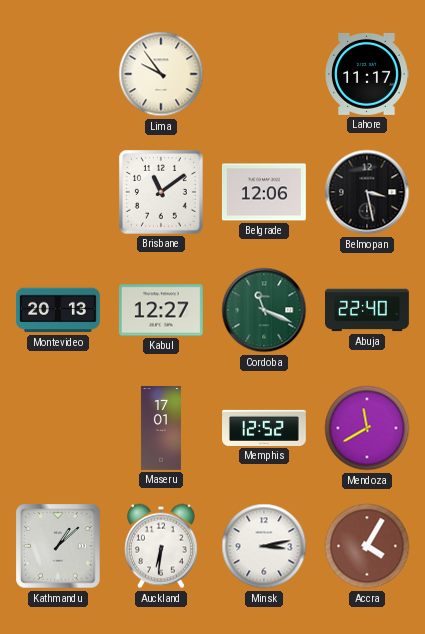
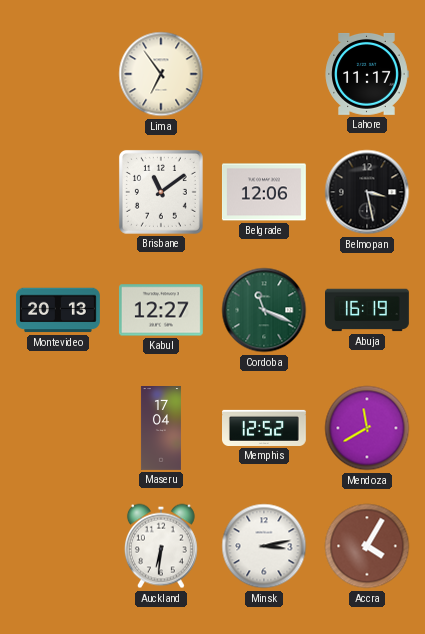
Lima: 9:54 -> 6:54
Abuja: 22:40 -> 16:19
Maseru: 17:01 -> 17:04
Kathmandu: 1:08 -> none
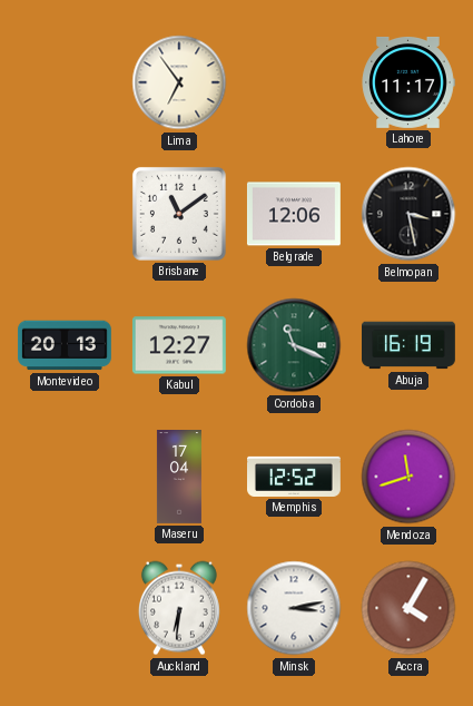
Mendoza: 11:40 -> 11:42
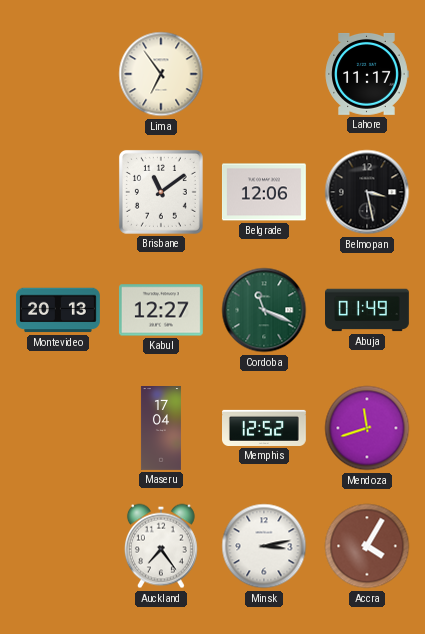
Abuja: 16:19 -> 01:49
Auckland: 6:31 -> 7:24
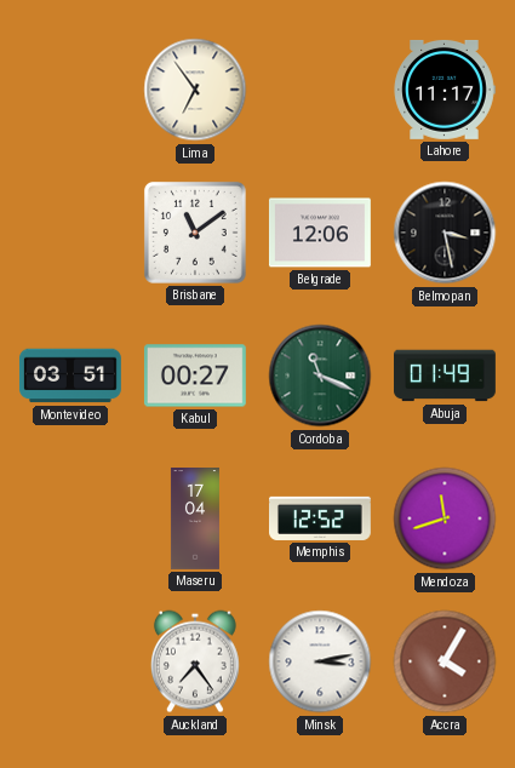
Montevideo: 20:13 -> 03:51
Kabul: 12:27 -> 00:27
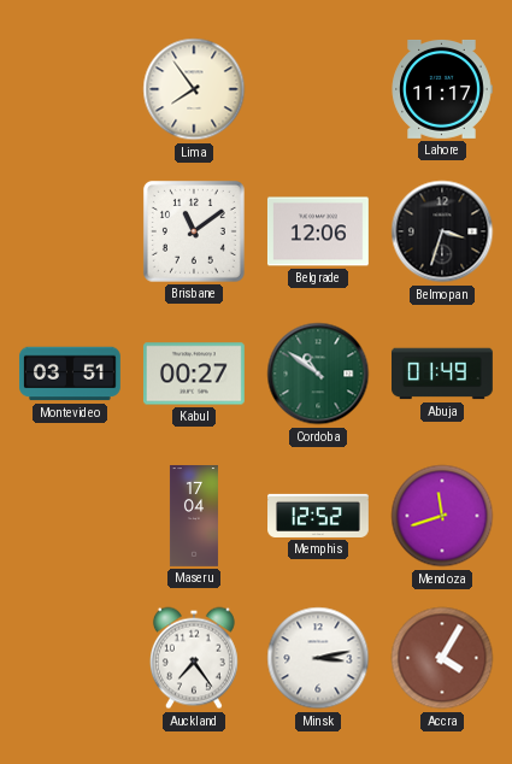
Lima: 6:54 -> 7:54
Belmopan: 3:28 -> 3:33
Cordoba: 11:19 -> 10:51
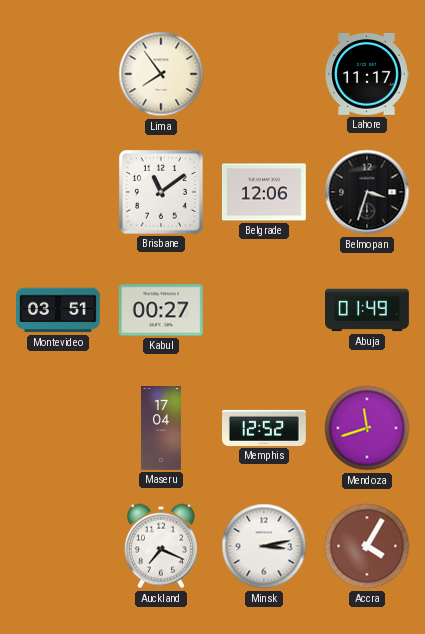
Cordoba: 10:51 -> none
Auckland: 7:24 -> 7:19
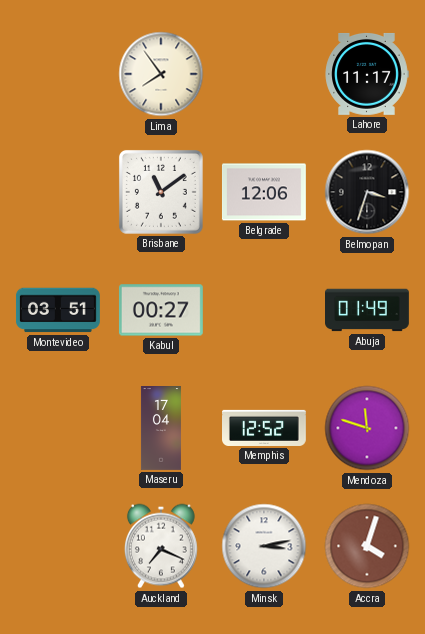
Mendoza: 11:42 -> 11:48
Accra: 4:05 -> 4:03
